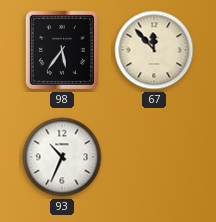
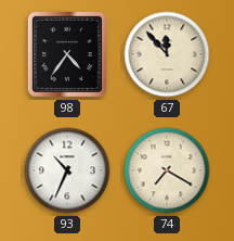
98: 5:36 -> 4:36
74: none -> 7:20
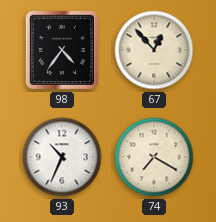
67: 11:53 -> 12:53
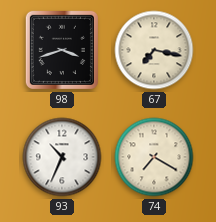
98: 4:36 -> 3:42
67: 12:53 -> 7:17
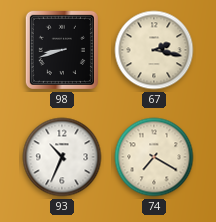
98: 3:42 -> 8:42
67: 7:17 -> 2:17
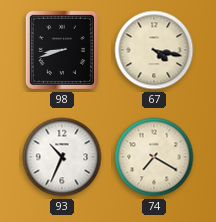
67: 2:17 -> 4:17
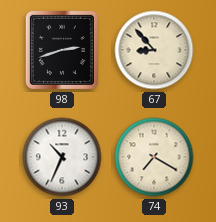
98: 8:42 -> 2:42
67: 4:17 -> 8:53
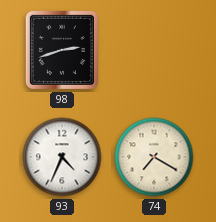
67: 8:53 -> none
93: 10:34 -> 4:34
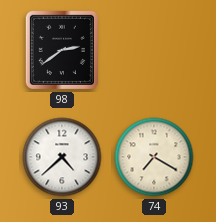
98: 2:42 -> 2:39
93: 4:34 -> 4:38
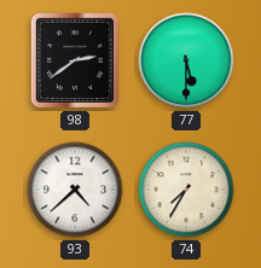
77: none -> 5:30
74: 7:20 -> 7:35
